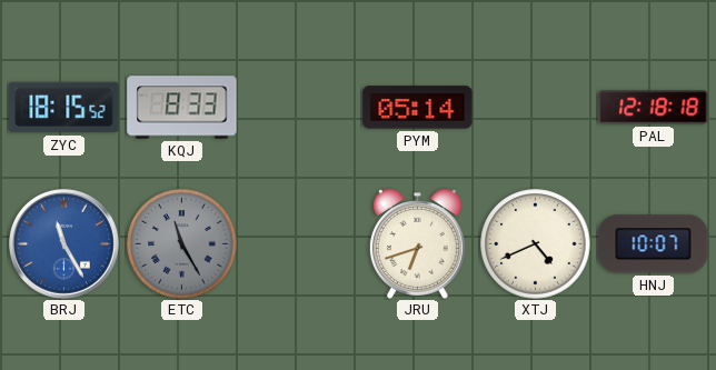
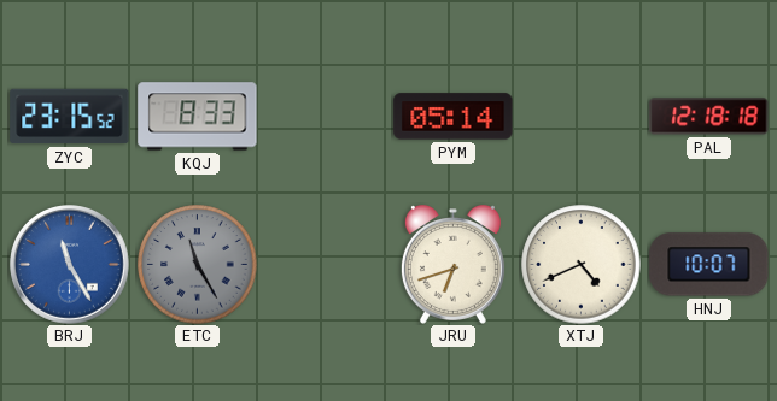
ZYC: 18:15 -> 23:15
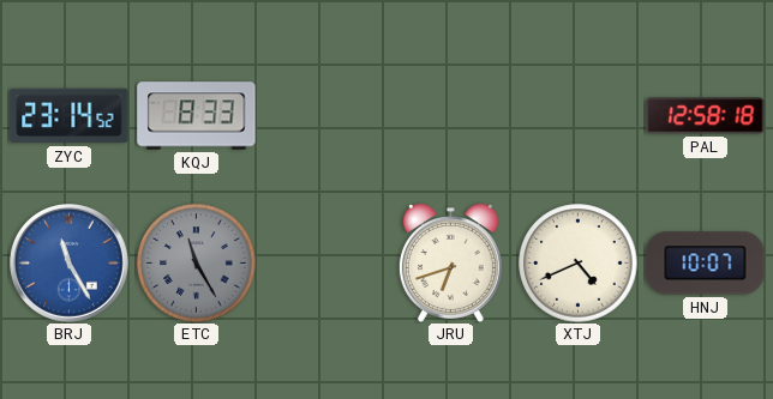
ZYC: 23:15 -> 23:14
PYM: 05:14 -> none
PAL: 12:18 -> 12:58
